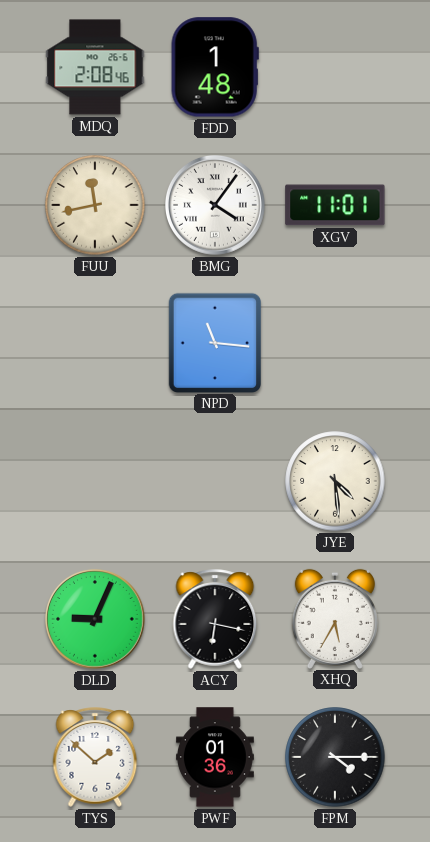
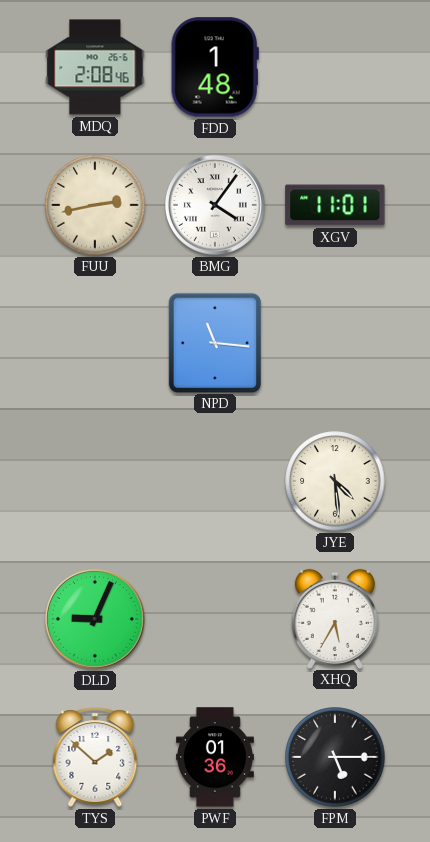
FUU: 11:43 -> 2:43
ACY: 6:17 -> none
FPM: 4:15 -> 5:15
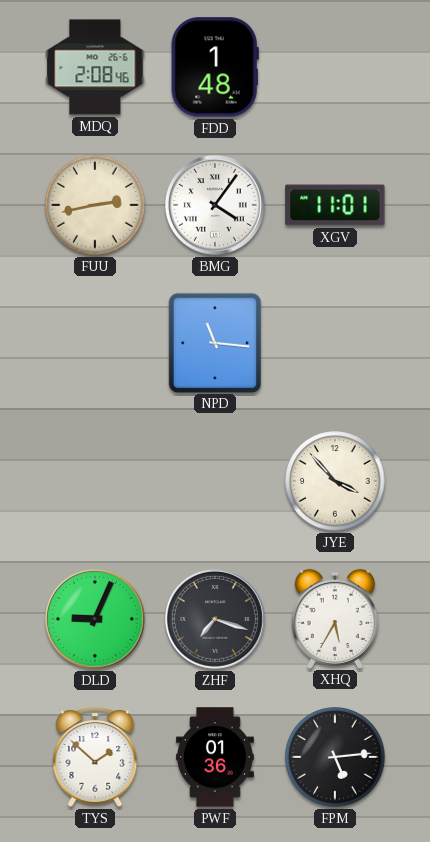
JYE: 4:29 -> 3:53
ZHF: none -> 7:18
FPM: 5:15 -> 5:14
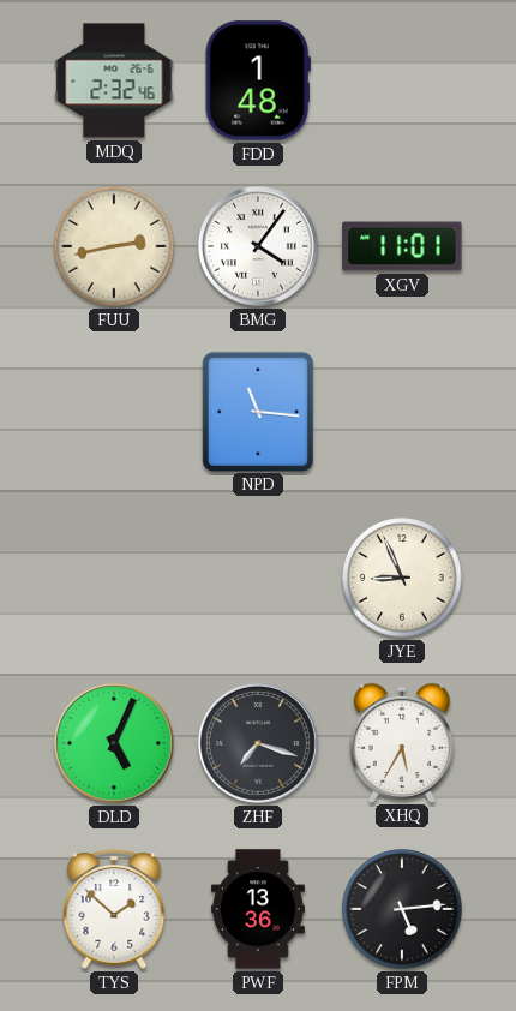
MDQ: 2:08 -> 2:32
JYE: 3:53 -> 8:56
DLD: 9:04 -> 5:04
PWF: 01:36 -> 13:36
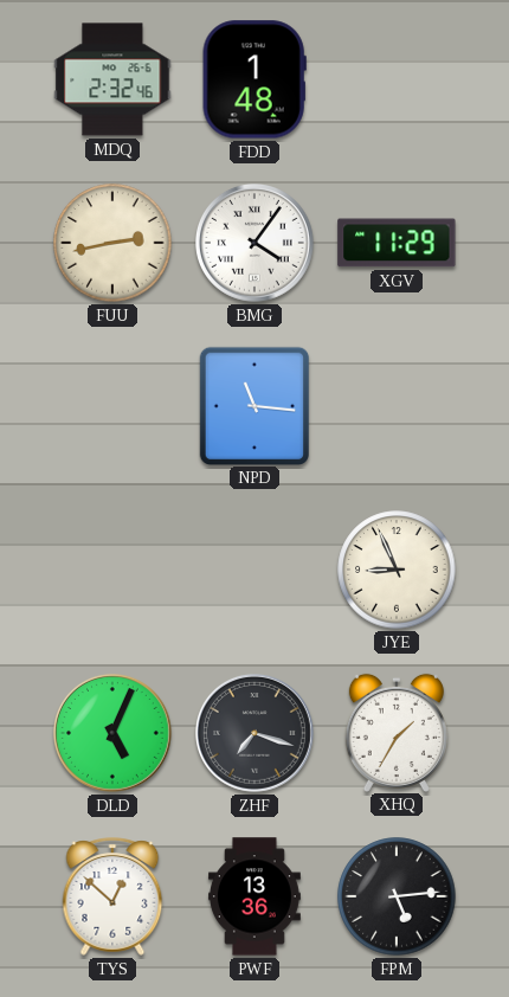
XGV: 11:01 -> 11:29
XHQ: 5:35 -> 1:35
TYS: 1:52 -> 12:52
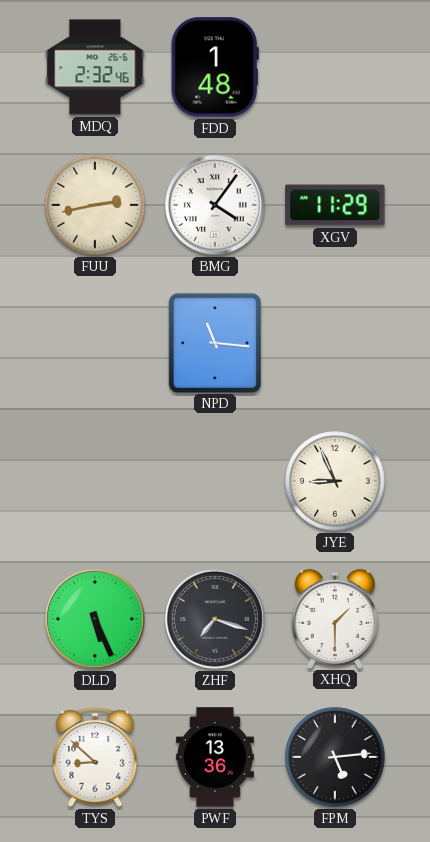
DLD: 5:04 -> 5:26
XHQ: 1:35 -> 1:30
TYS: 12:52 -> 8:52
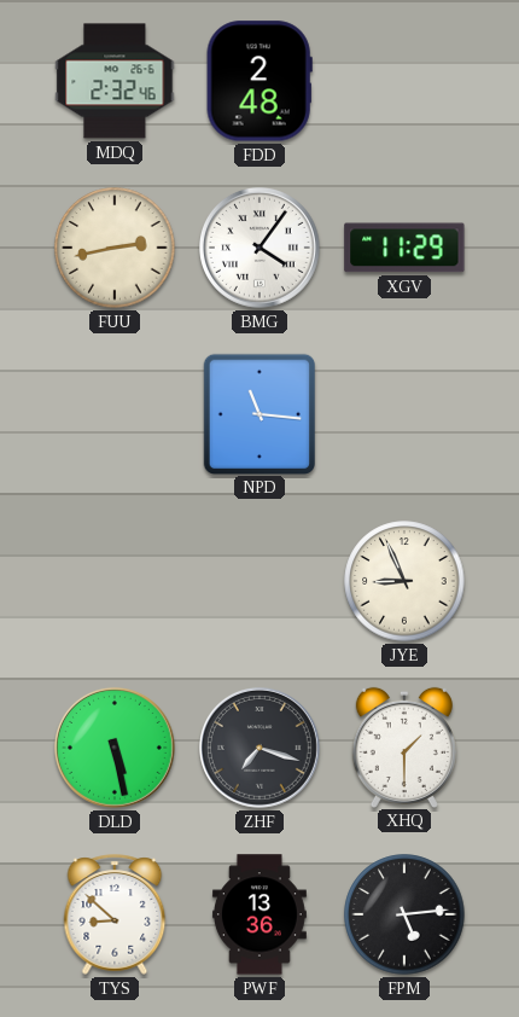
FDD: 1:48 -> 2:48
DLD: 5:26 -> 5:28
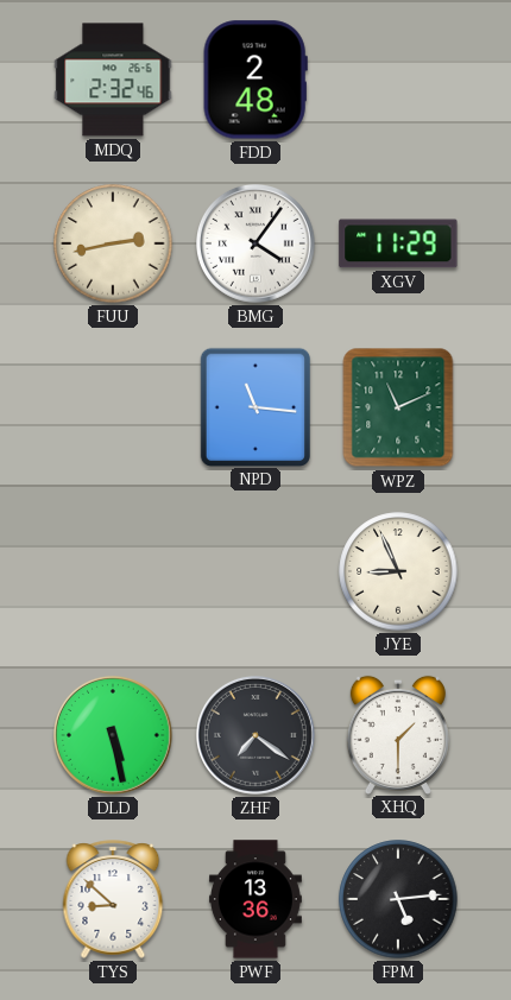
WPZ: none -> 11:11
ZHF: 7:18 -> 7:21
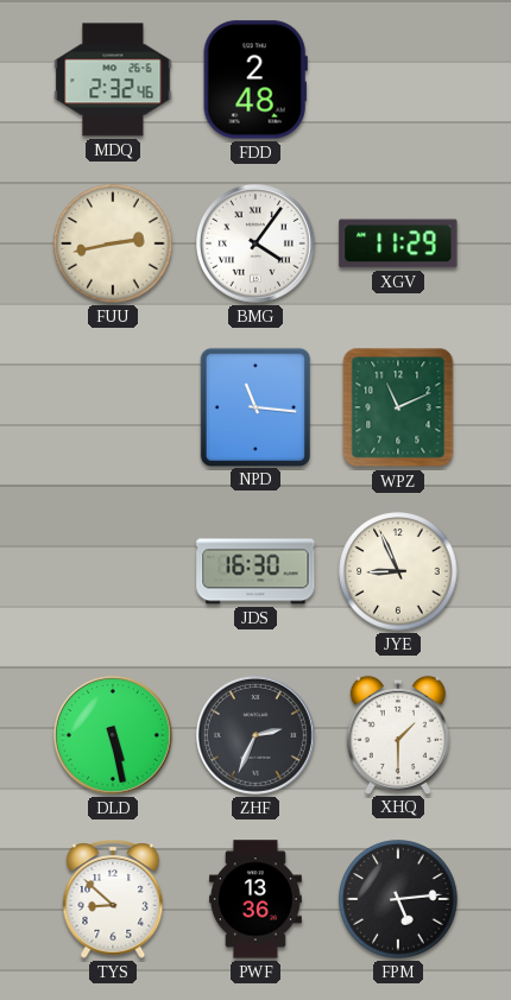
JDS: none -> 16:30
ZHF: 7:21 -> 2:34
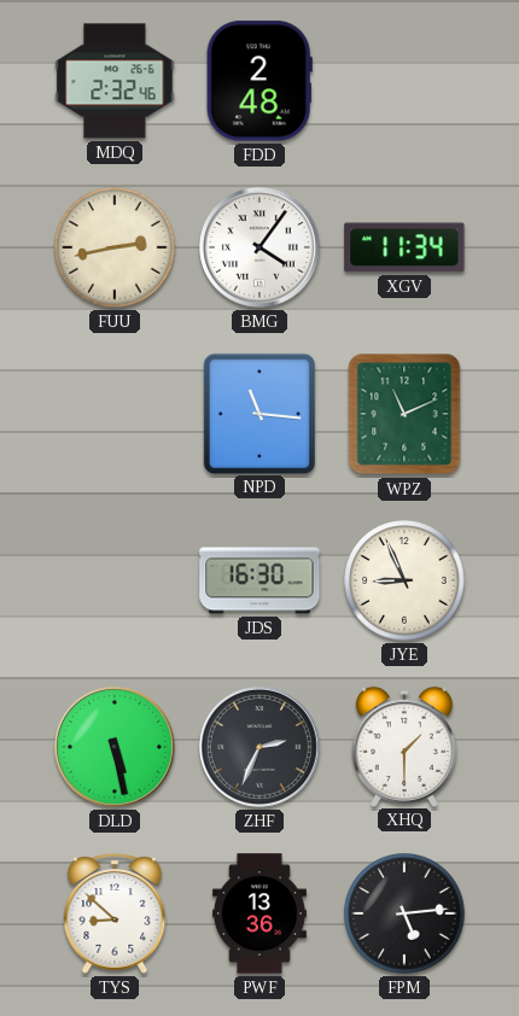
XGV: 11:29 -> 11:34
